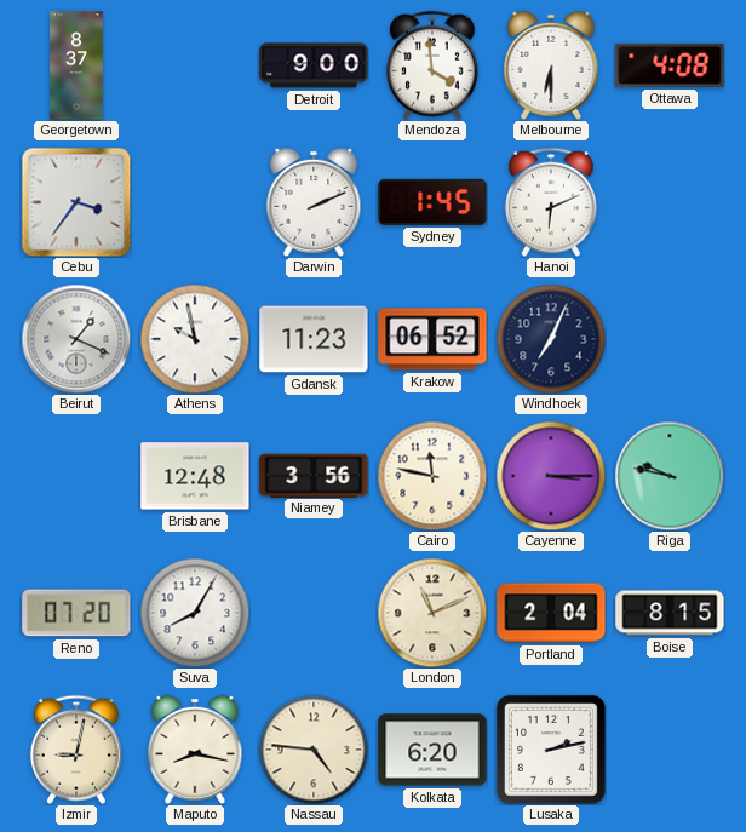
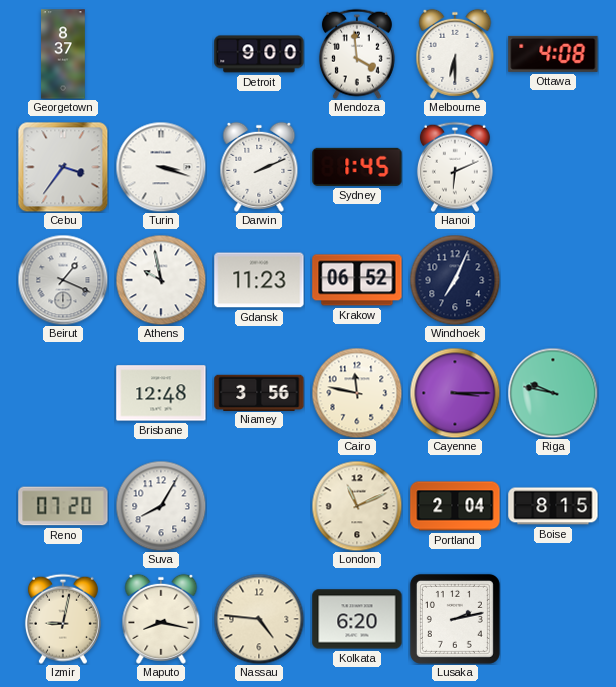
Turin: none -> 3:18
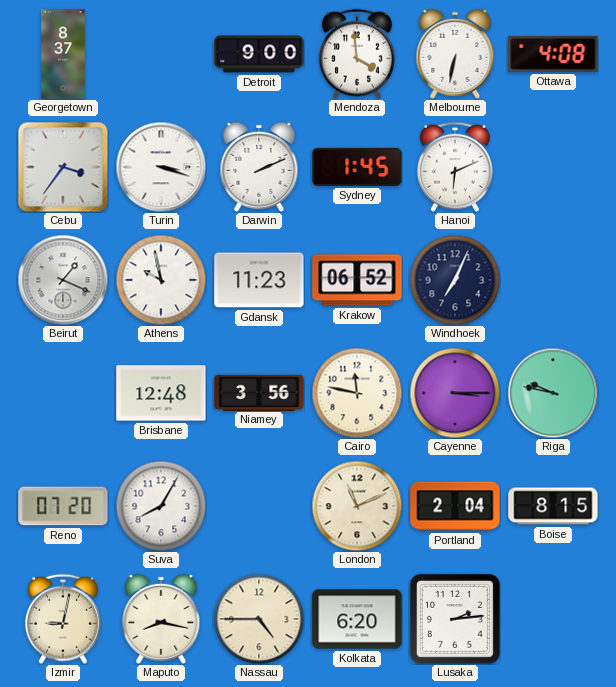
Melbourne: 6:30 -> 6:32
Nassau: 4:46 -> 4:45
Lusaka: 2:13 -> 2:14
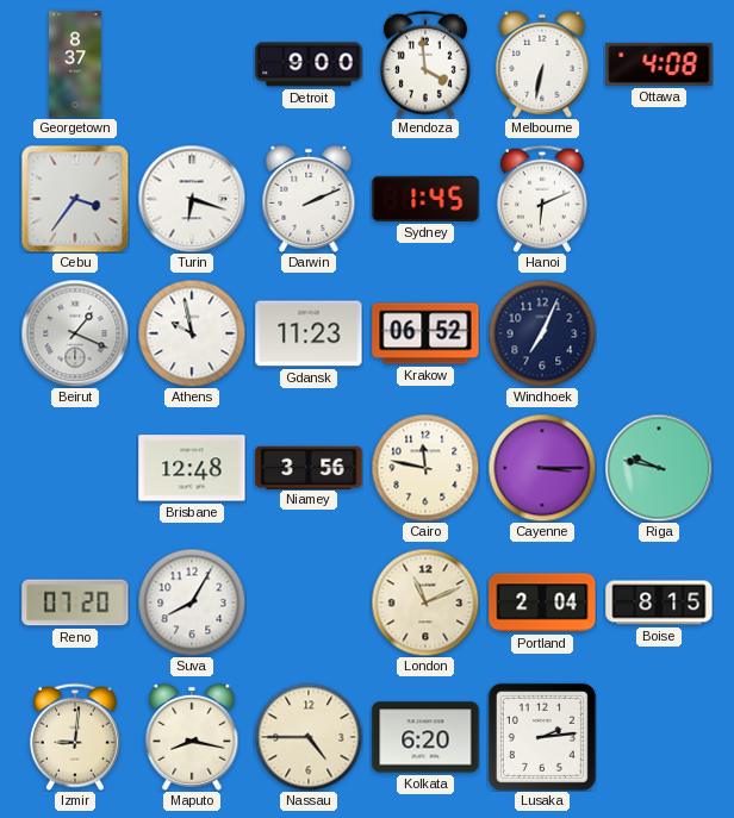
Turin: 3:18 -> 6:18
Izmir: 9:02 -> 9:01
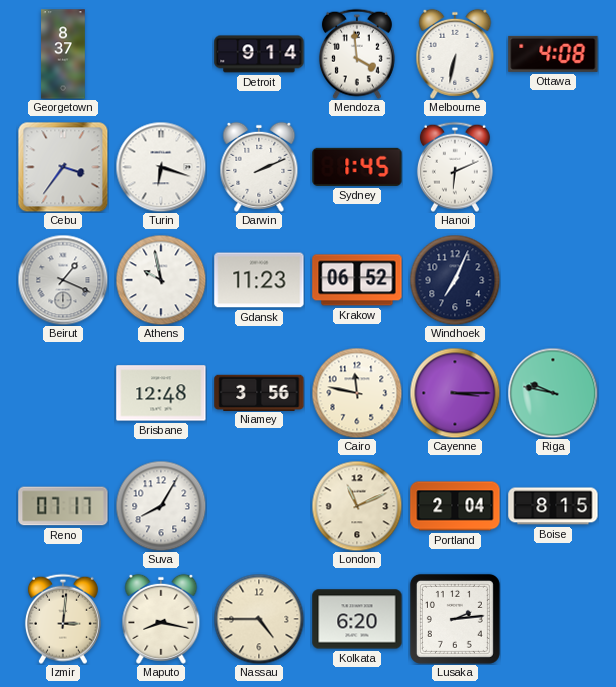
Detroit: 9:00 -> 9:14
Reno: 07:20 -> 07:17
Izmir: 9:01 -> 3:01
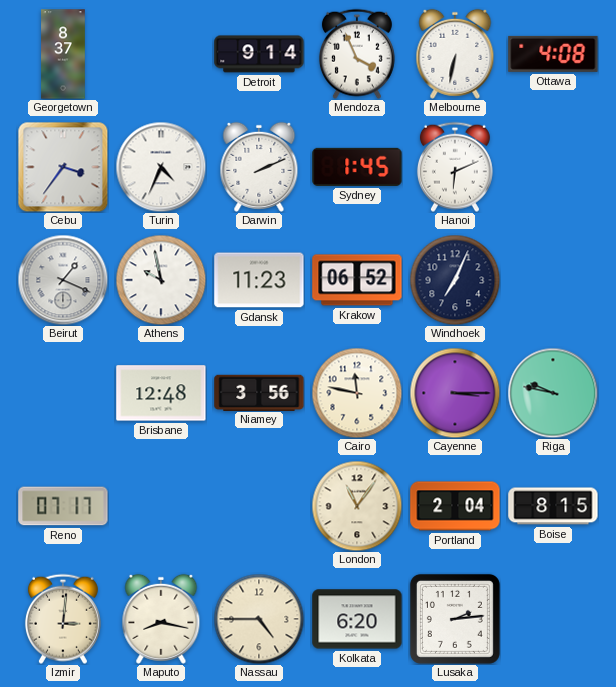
Mendoza: 3:59 -> 3:56
Turin: 6:18 -> 4:34
Suva: 8:05 -> none
London: 11:11 -> 11:06
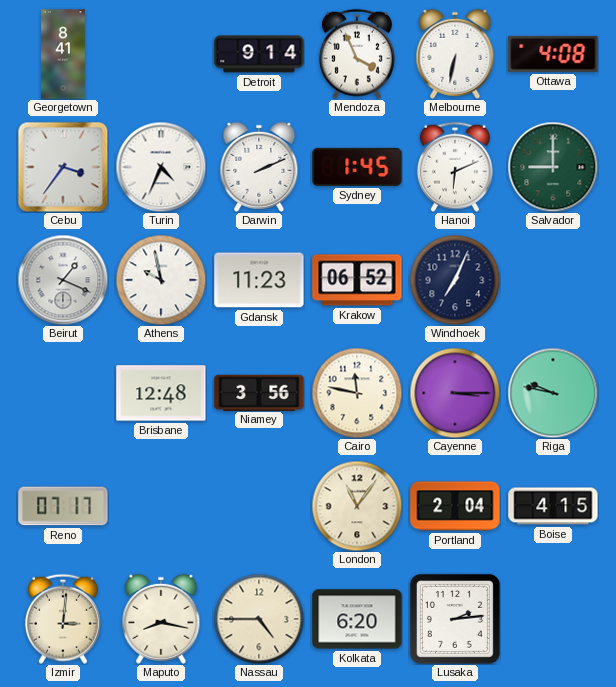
Georgetown: 8:37 -> 8:41
Salvador: none -> 9:00
Boise: 8:15 -> 4:15
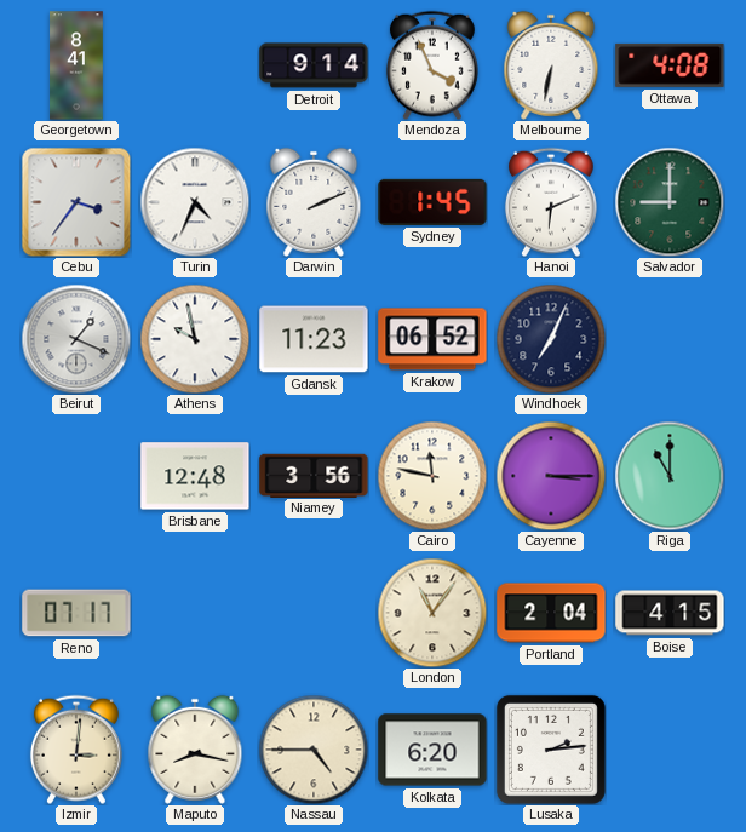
Riga: 9:47 -> 11:00
